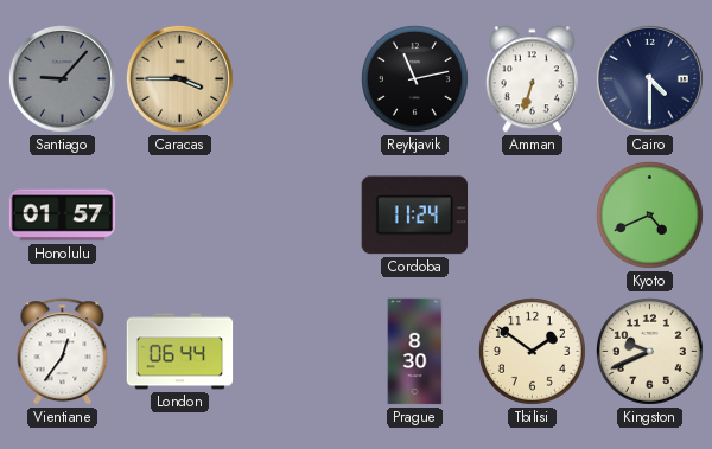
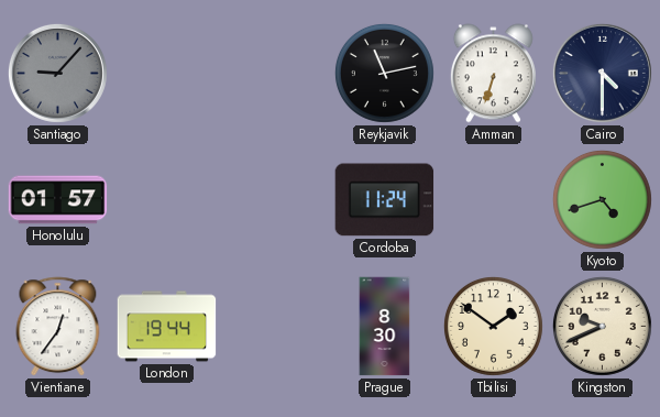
Caracas: 3:45 -> none
Kyoto: 4:41 -> 4:42
London: 06:44 -> 19:44
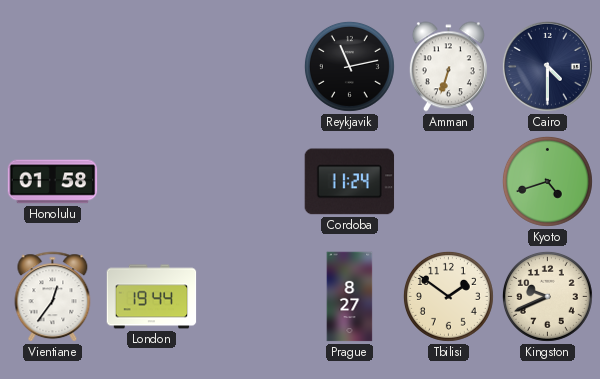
Santiago: 9:07 -> none
Honolulu: 01:57 -> 01:58
Prague: 8:30 -> 8:27
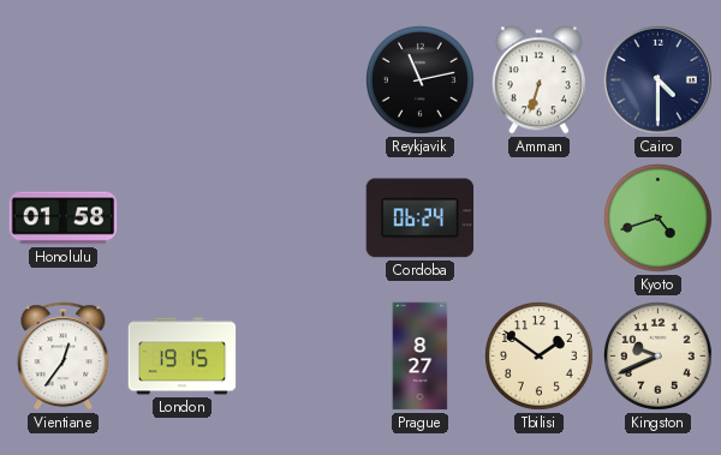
Cordoba: 11:24 -> 06:24
London: 19:44 -> 19:15
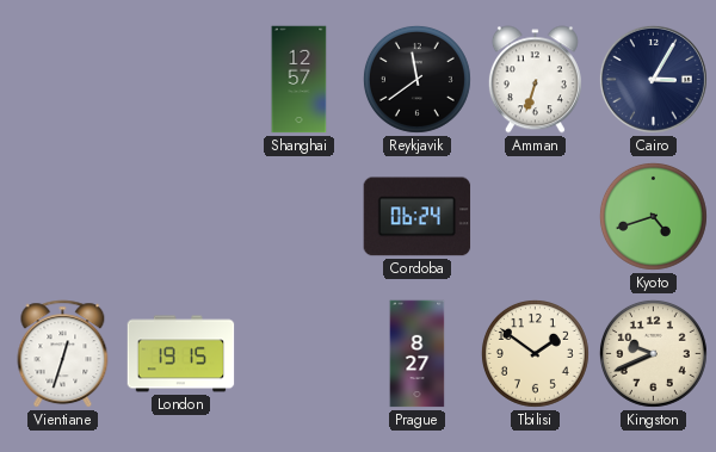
Shanghai: none -> 12:57
Reykjavik: 11:13 -> 11:39
Cairo: 4:30 -> 3:05
Honolulu: 01:58 -> none
Vientiane: 12:36 -> 12:33
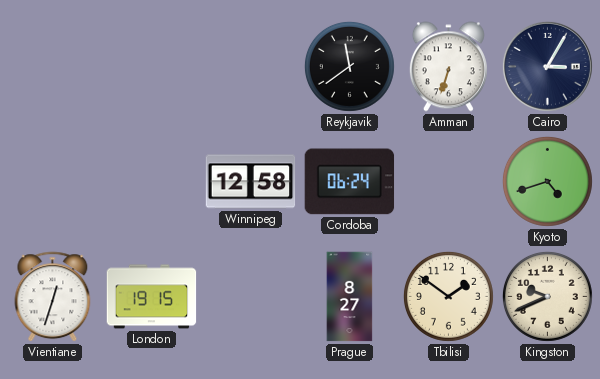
Shanghai: 12:57 -> none
Winnipeg: none -> 12:58
